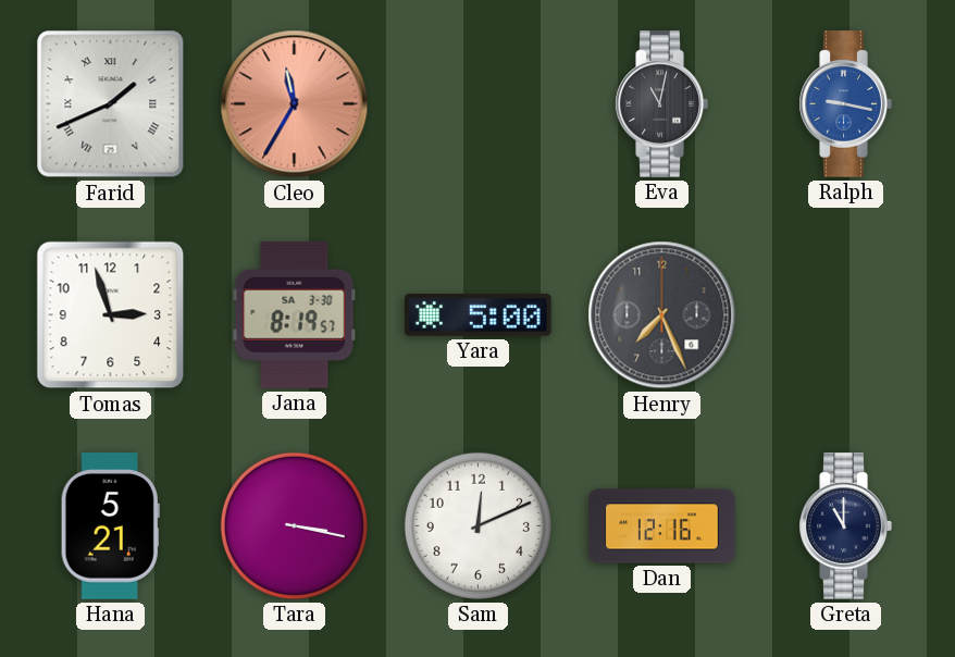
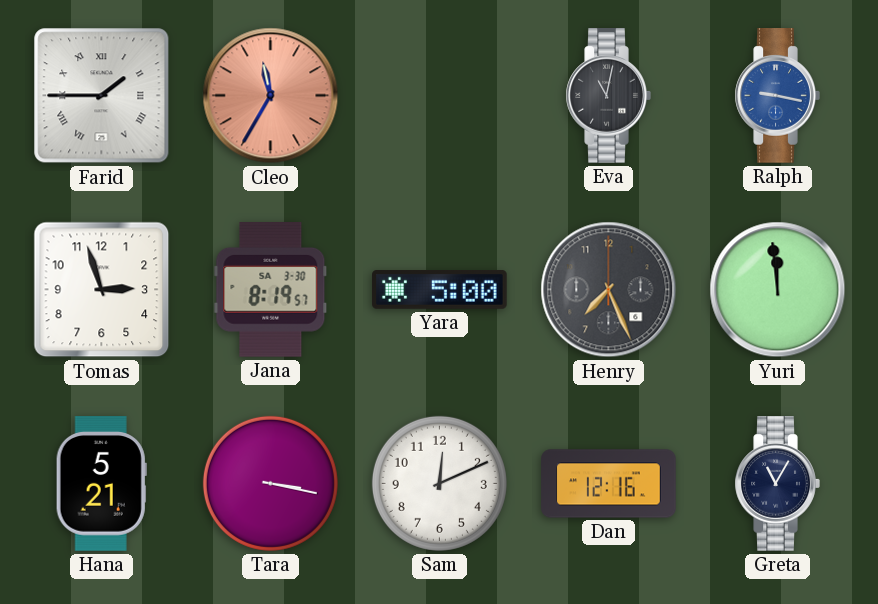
Farid: 1:41 -> 1:45
Yuri: none -> 11:59
Greta: 11:00 -> 11:05
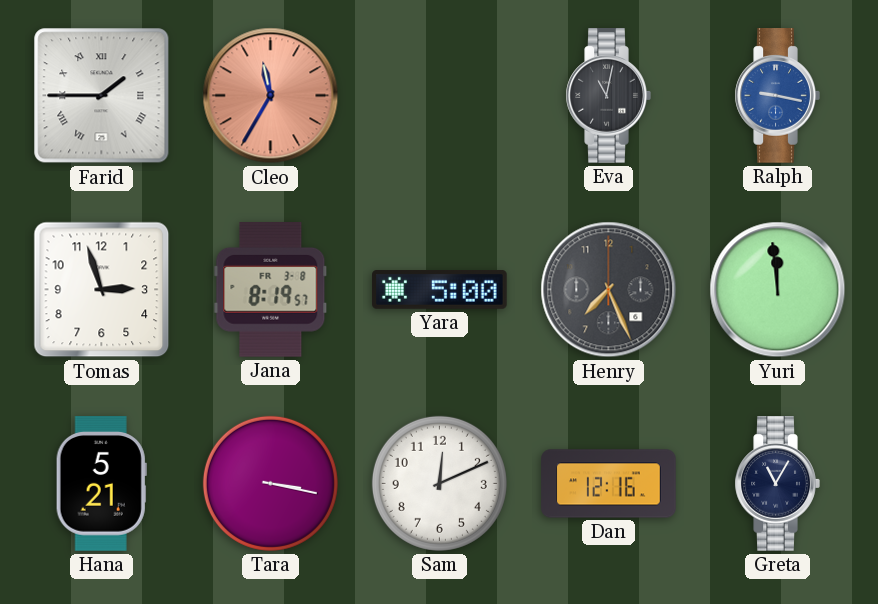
Jana date: SA 3-30 -> FR 3-8
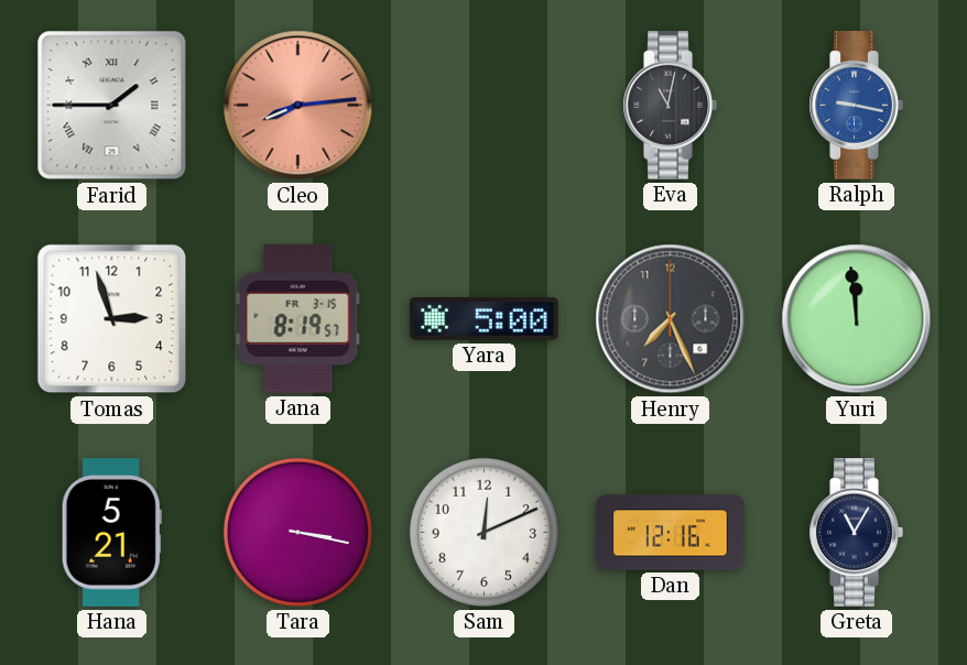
Cleo: 11:35 -> 8:14
Jana date: FR 3-8 -> FR 3-15
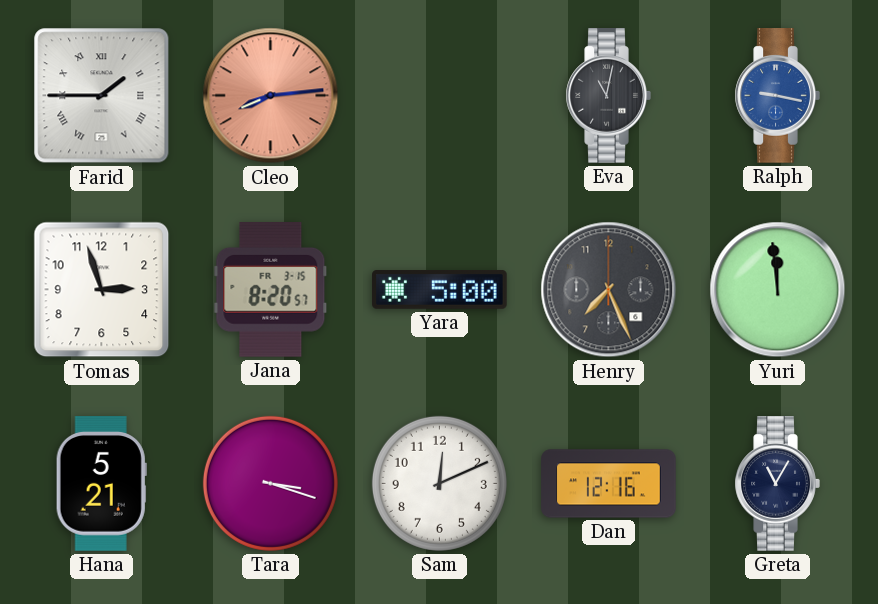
Jana: 8:19 -> 8:20
Tara: 3:17 -> 3:18
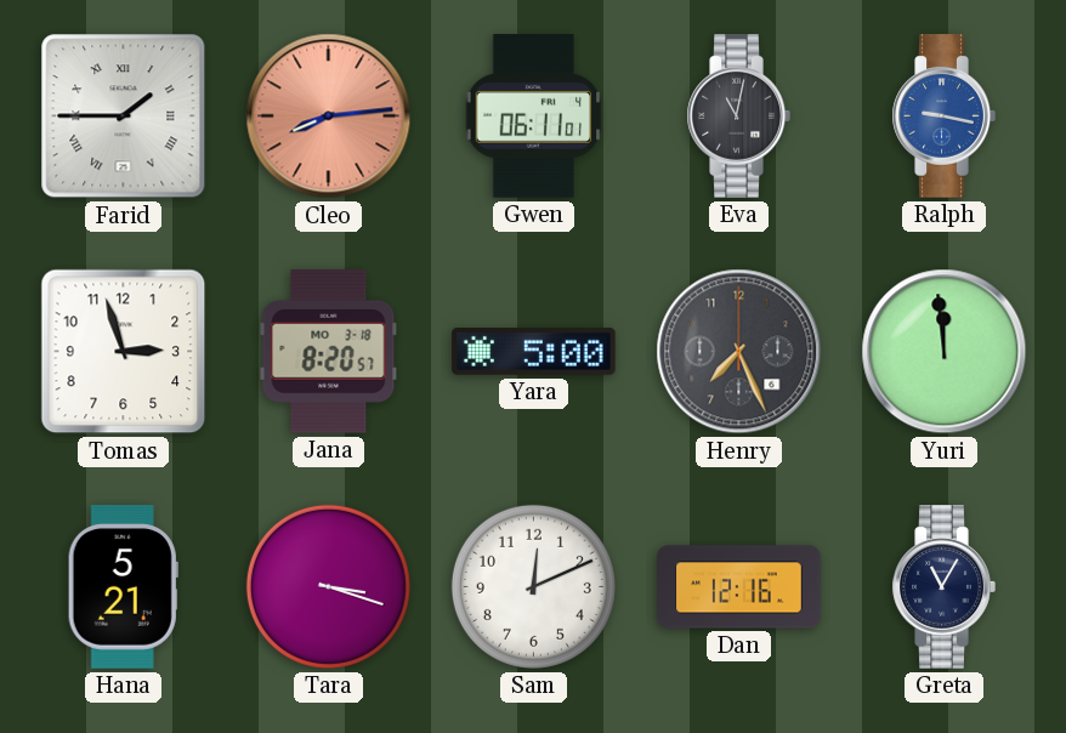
Gwen: none -> 06:11
Jana date: FR 3-15 -> MO 3-18
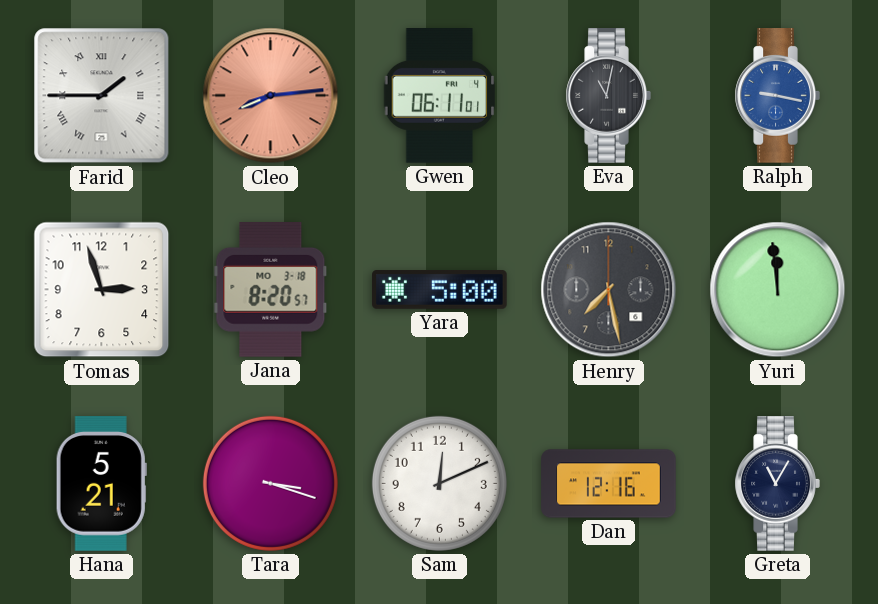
Henry: 7:26 -> 7:28
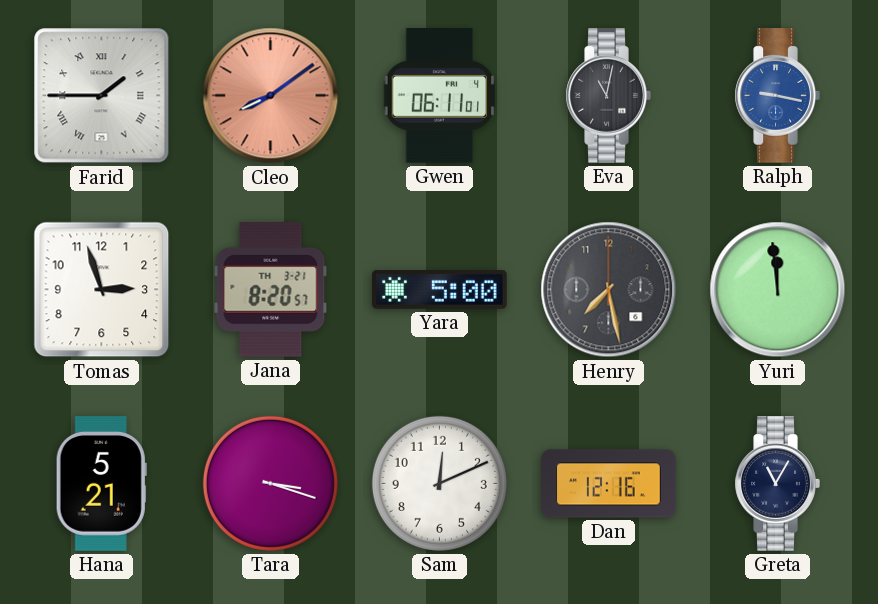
Cleo: 8:14 -> 8:09
Jana date: MO 3-18 -> TH 3-21
